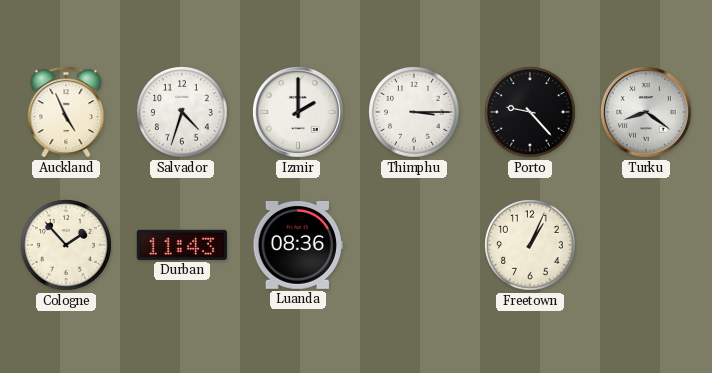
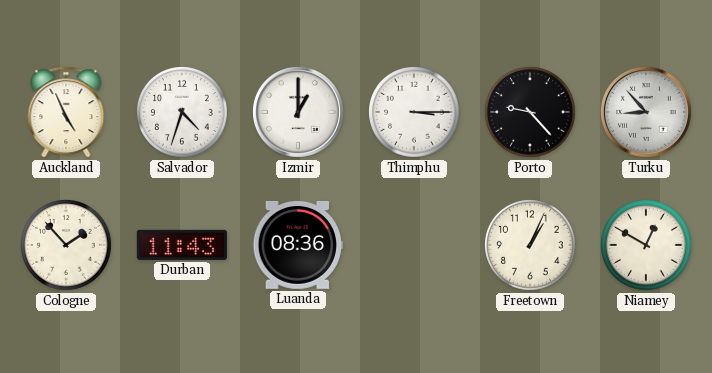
Izmir: 2:00 -> 1:00
Turku: 8:21 -> 8:53
Niamey: none -> 12:50
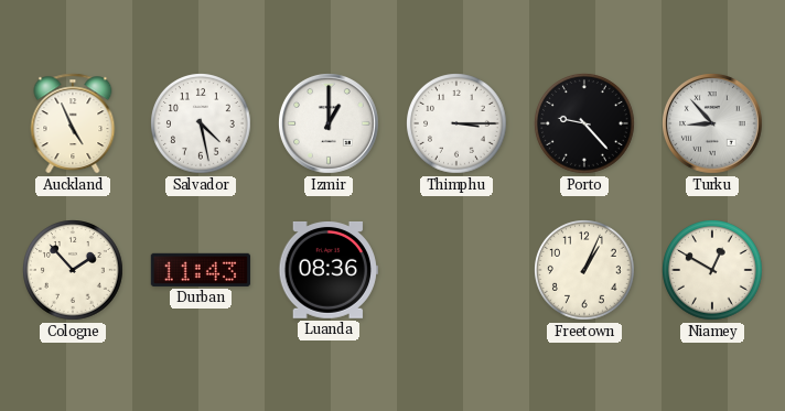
Salvador: 4:33 -> 4:28
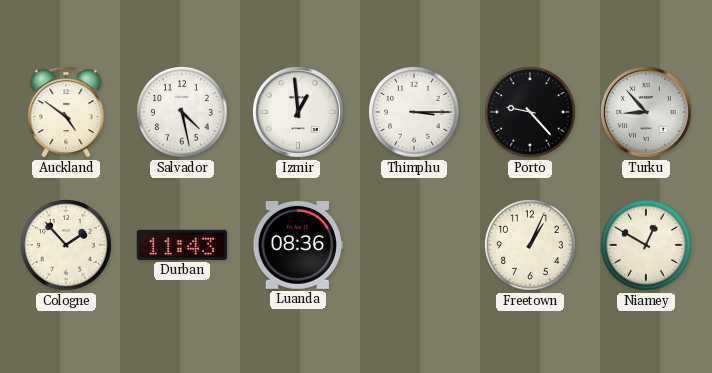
Auckland: 4:56 -> 4:51
Izmir: 1:00 -> 12:59
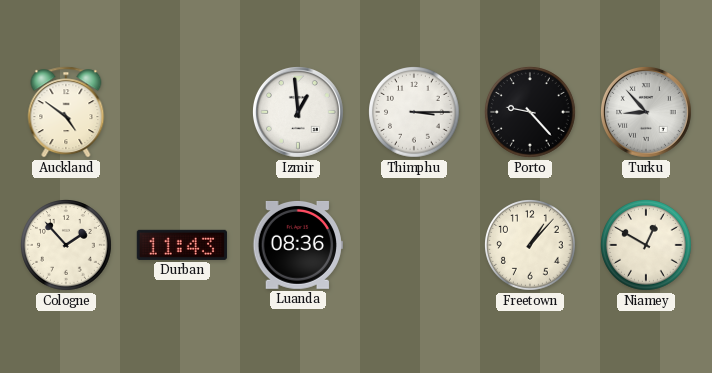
Salvador: 4:28 -> none
Freetown: 1:04 -> 1:07
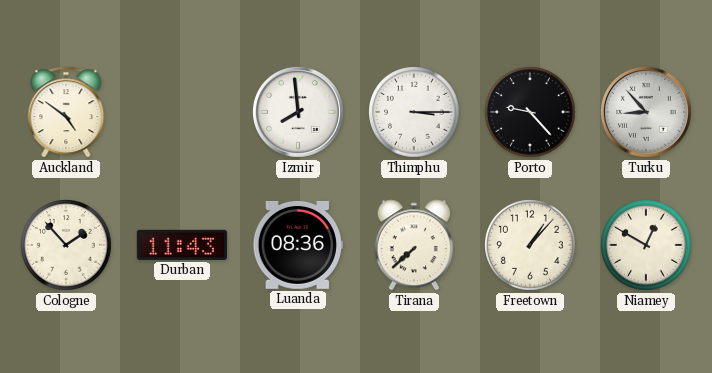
Izmir: 12:59 -> 7:59
Tirana: none -> 7:38
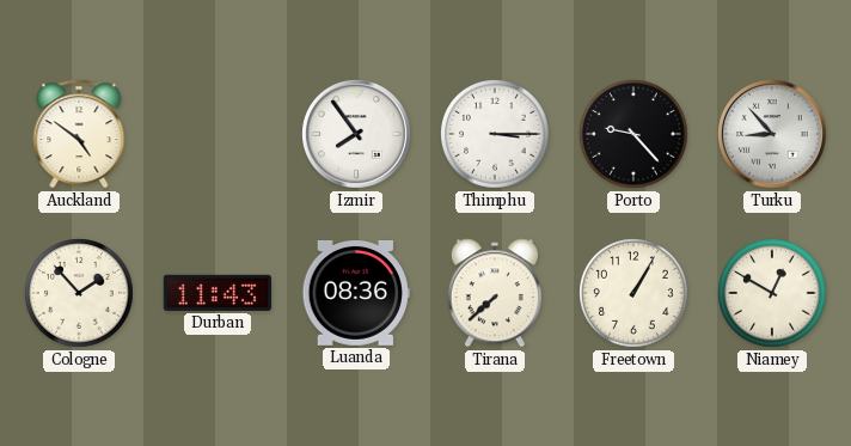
Izmir: 7:59 -> 7:54
Freetown: 1:07 -> 1:05
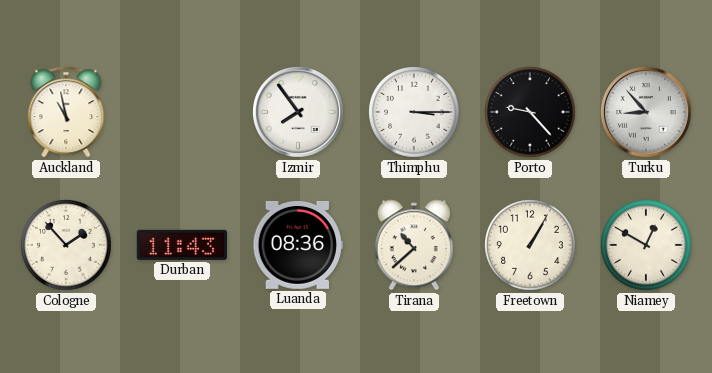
Auckland: 4:51 -> 10:58
Tirana: 7:38 -> 10:38
